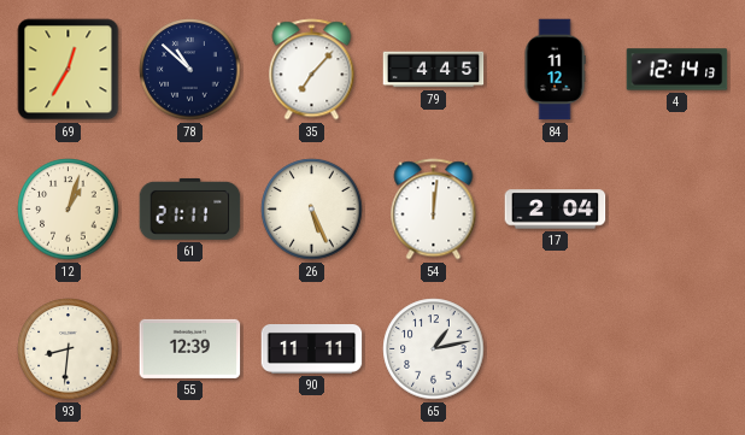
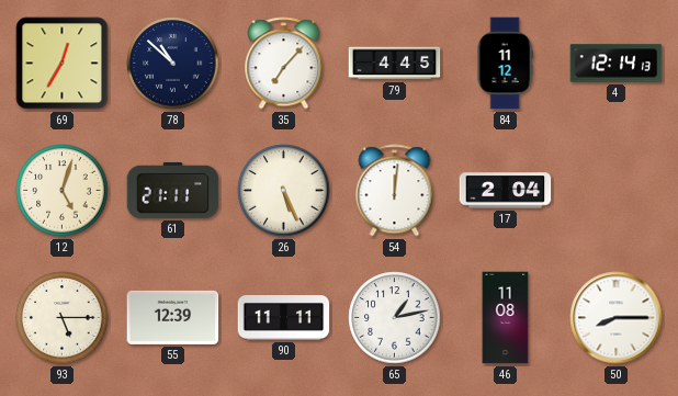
12: 1:03 -> 5:03
93: 8:31 -> 5:15
46: none -> 11:08
50: none -> 8:15
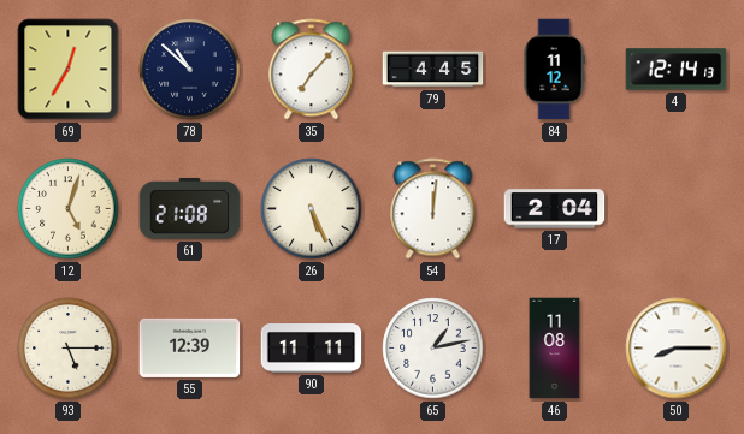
61: 21:11 -> 21:08
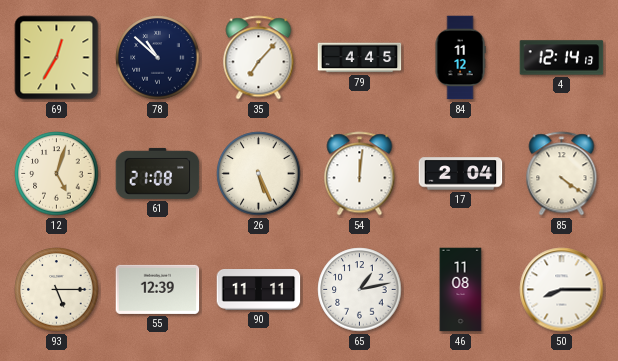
85: none -> 4:21
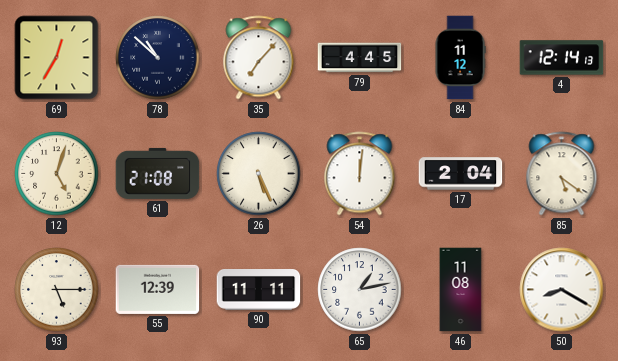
85: 4:21 -> 5:21
50: 8:15 -> 8:20
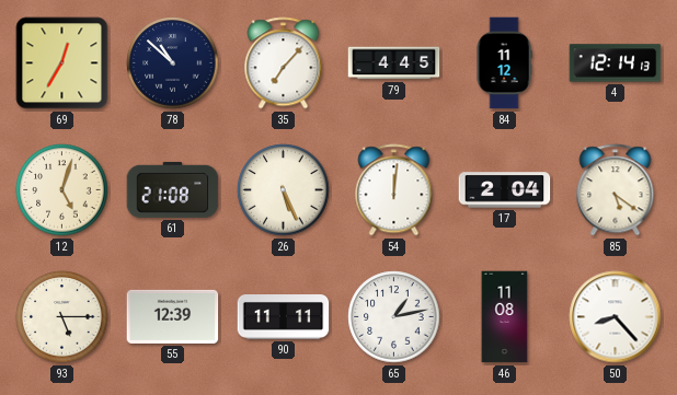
50: 8:20 -> 8:23
